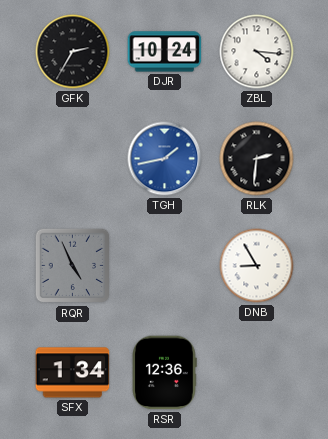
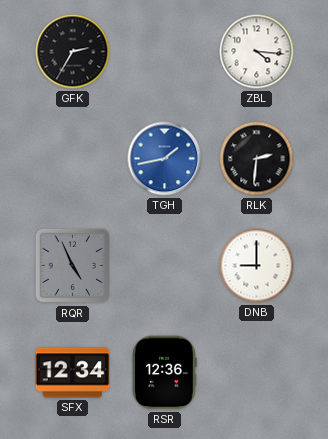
DJR: 10:24 -> none
DNB: 8:55 -> 9:00
SFX: 1:34 -> 12:34
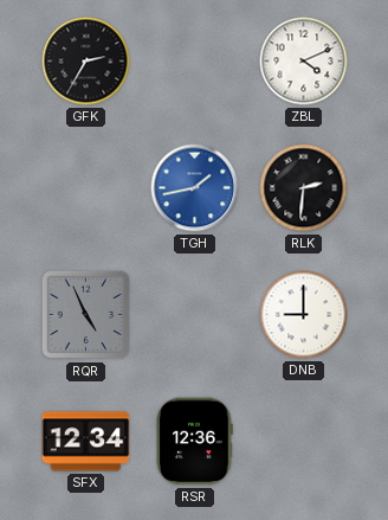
ZBL: 4:16 -> 4:11
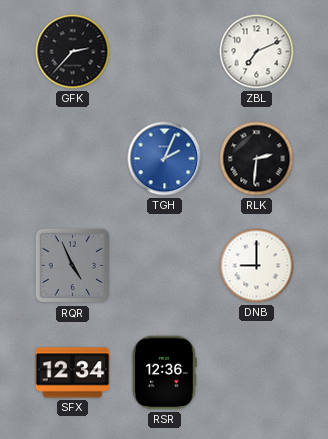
GFK: 2:35 -> 2:37
ZBL: 4:11 -> 7:11
TGH: 1:43 -> 2:04
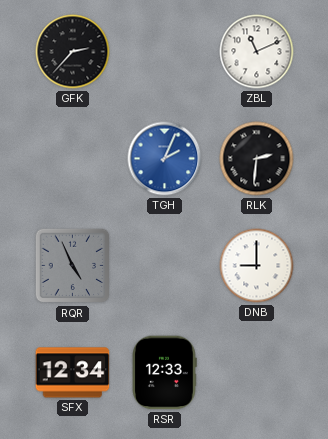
ZBL: 7:11 -> 11:11
RSR: 12:36 -> 12:33
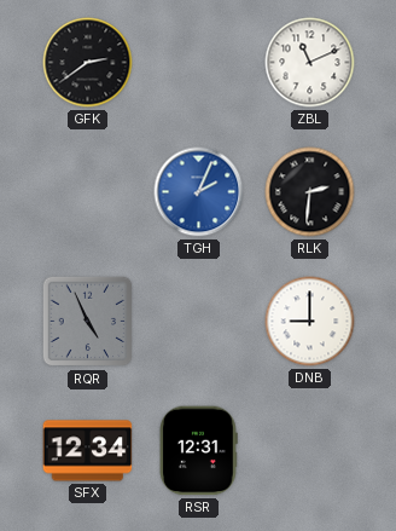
GFK: 2:37 -> 2:39
RSR: 12:33 -> 12:31
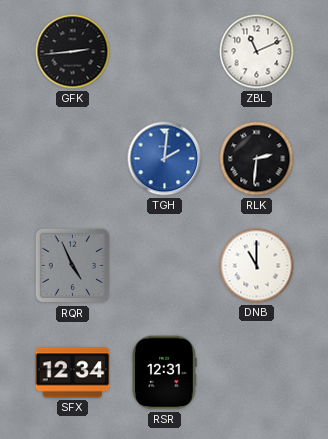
GFK: 2:39 -> 2:44
TGH: 2:04 -> 2:01
DNB: 9:00 -> 11:00
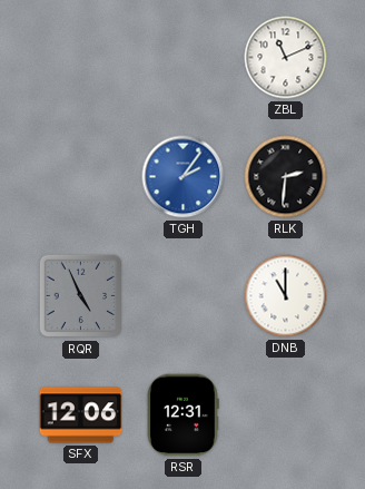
GFK: 2:44 -> none
TGH: 2:01 -> 2:06
SFX: 12:34 -> 12:06
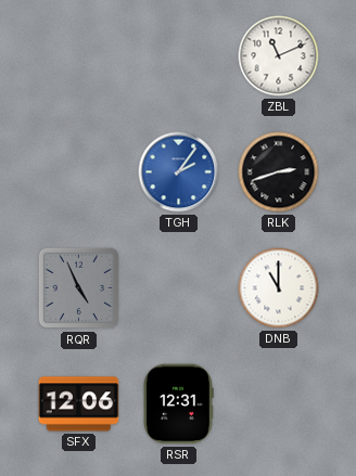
RLK: 2:31 -> 2:42
